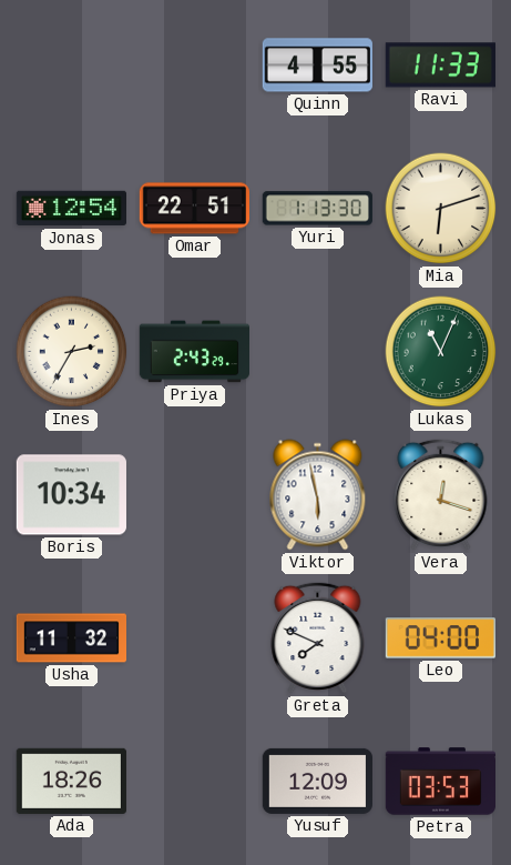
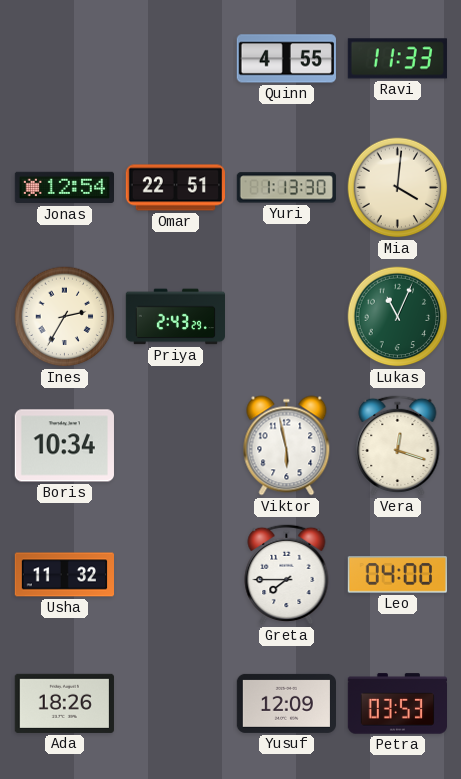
Mia: 6:12 -> 4:01
Greta: 7:49 -> 7:45
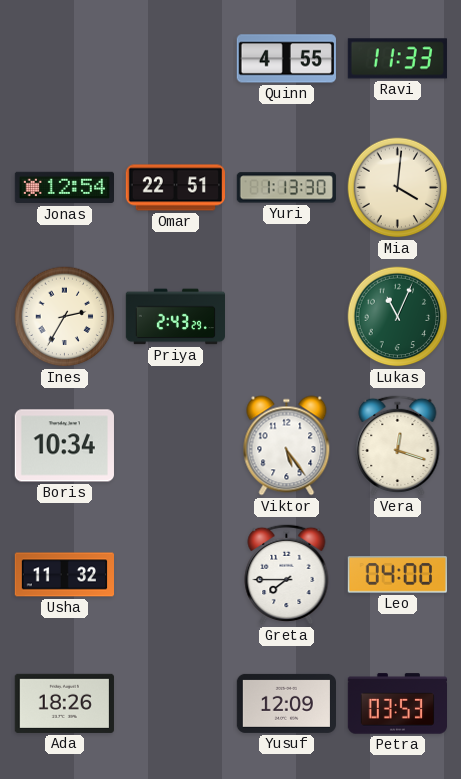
Viktor: 5:58 -> 5:24
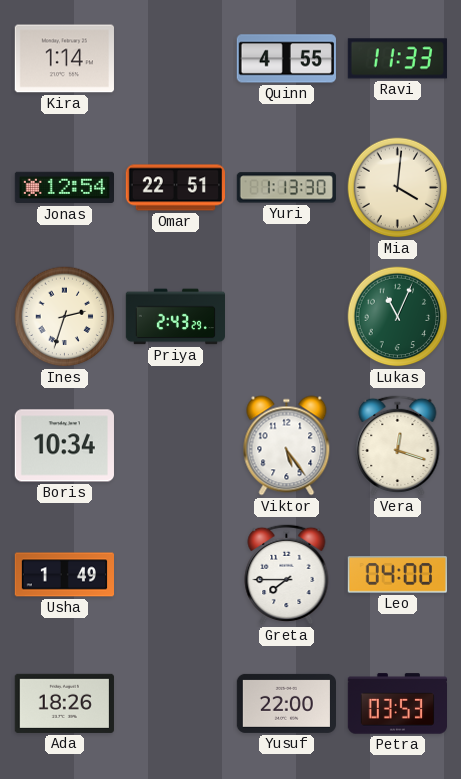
Kira: none -> 1:14
Ines: 2:35 -> 2:33
Usha: 11:32 -> 1:49
Yusuf: 12:09 -> 22:00
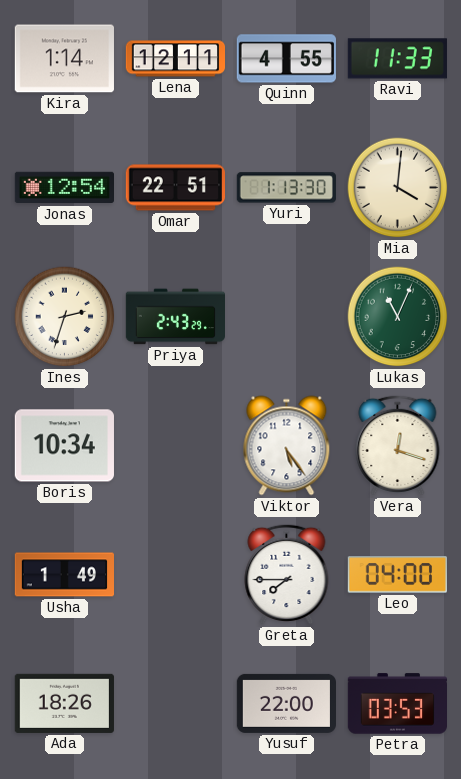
Lena: none -> 12:11
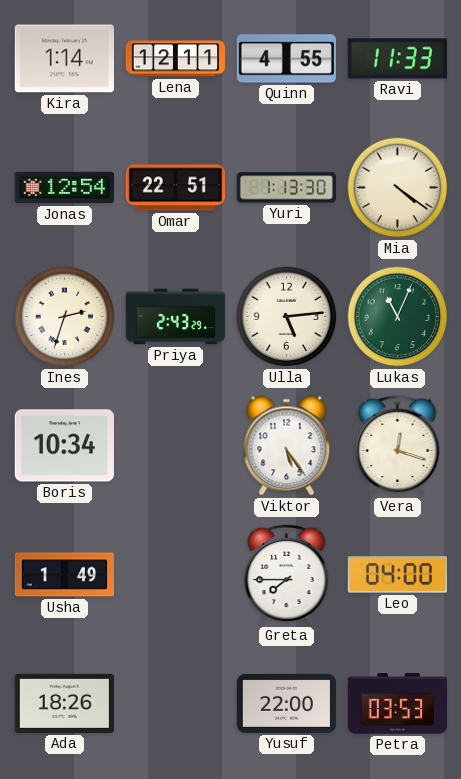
Mia: 4:01 -> 4:21
Ulla: none -> 5:14
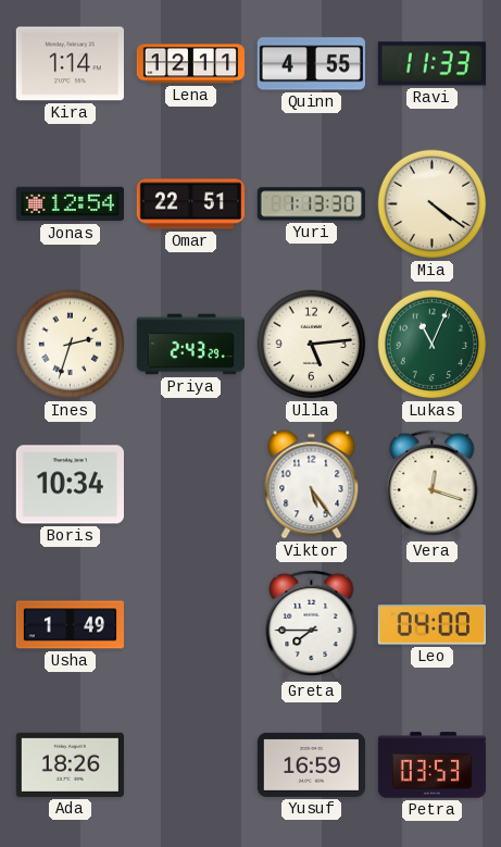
Yusuf: 22:00 -> 16:59
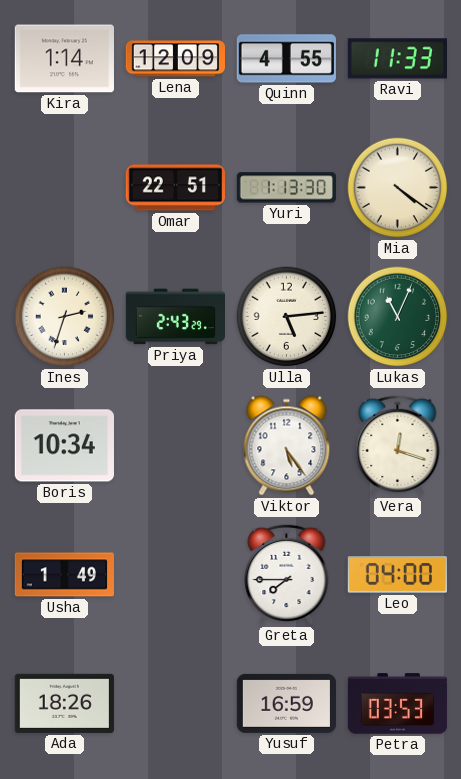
Lena: 12:11 -> 12:09
Jonas: 12:54 -> none
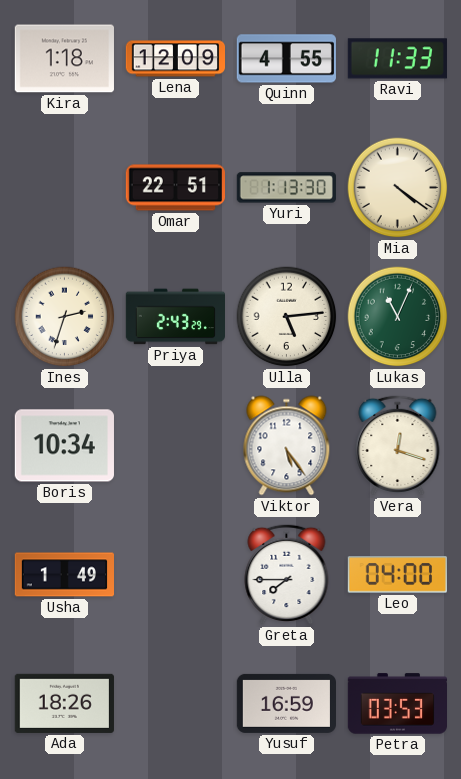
Kira: 1:14 -> 1:18
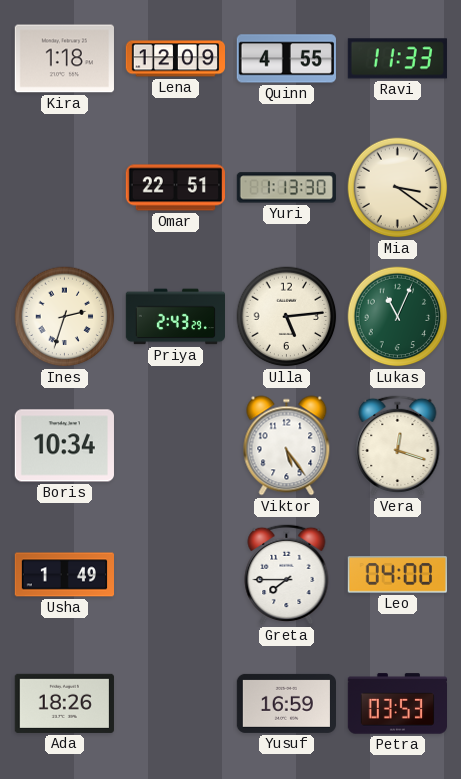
Mia: 4:21 -> 3:21
